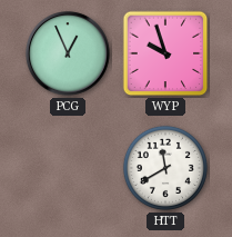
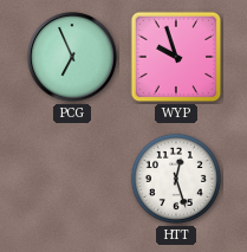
PCG: 12:56 -> 6:56
HTT: 11:40 -> 12:27
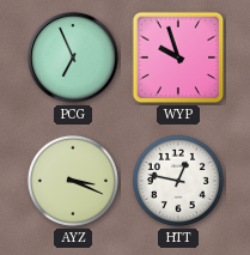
AYZ: none -> 3:19
HTT: 12:27 -> 12:47
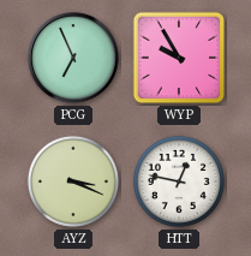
WYP: 9:57 -> 9:55
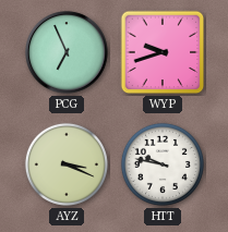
WYP: 9:55 -> 9:42
HTT: 12:47 -> 9:47
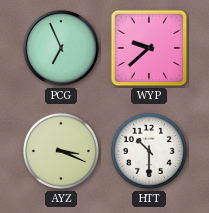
WYP: 9:42 -> 9:38
HTT: 9:47 -> 10:30
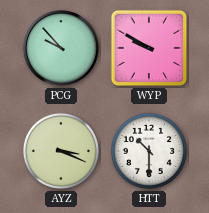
PCG: 6:56 -> 9:53
WYP: 9:38 -> 9:50
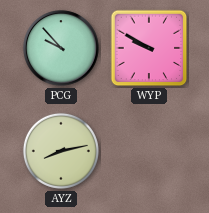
AYZ: 3:19 -> 8:13
HTT: 10:30 -> none
